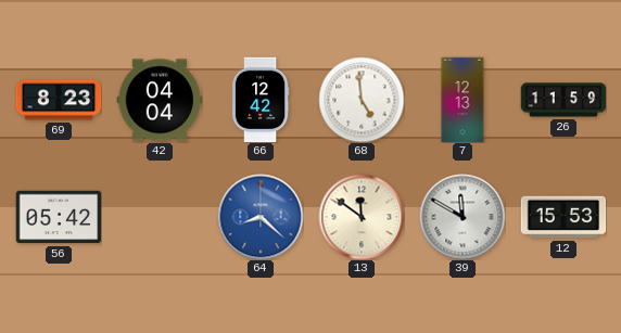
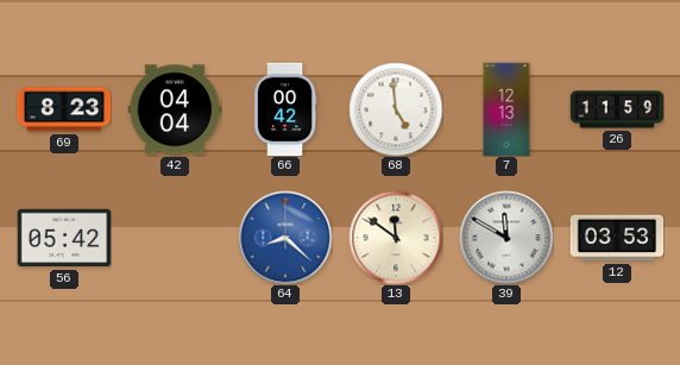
66: 12:42 -> 00:42
12: 15:53 -> 03:53
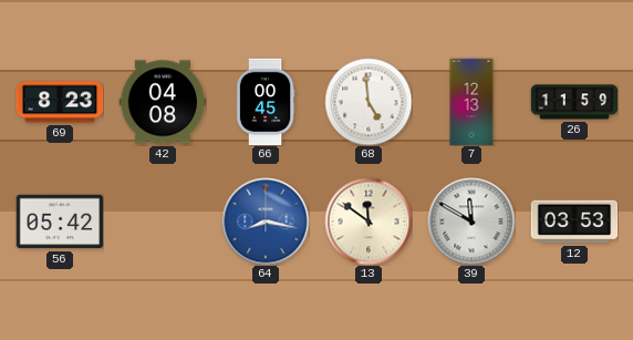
42: 04:04 -> 04:08
66: 00:42 -> 00:45
64: 8:22 -> 8:17
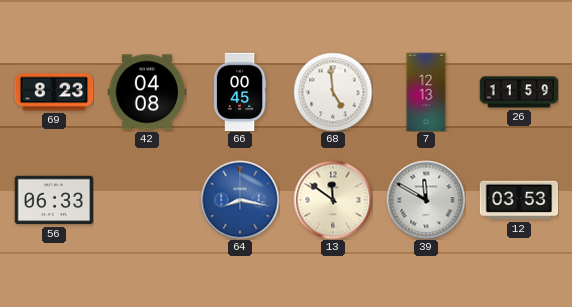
56: 05:42 -> 06:33
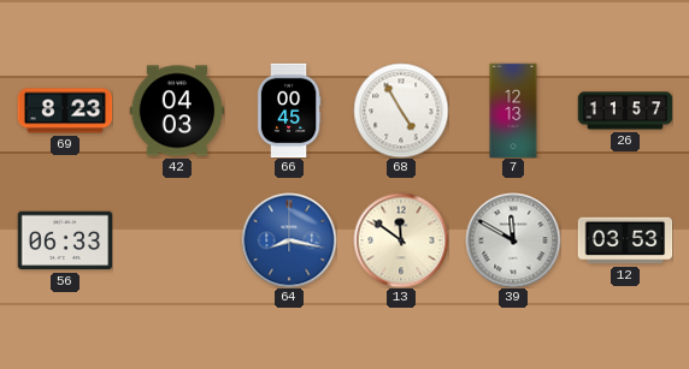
42: 04:08 -> 04:03
68: 4:59 -> 4:55
26: 11:59 -> 11:57
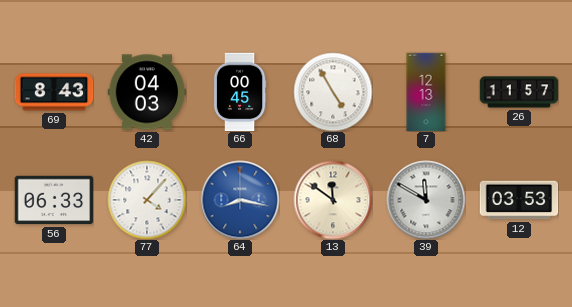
69: 8:23 -> 8:43
77: none -> 4:07
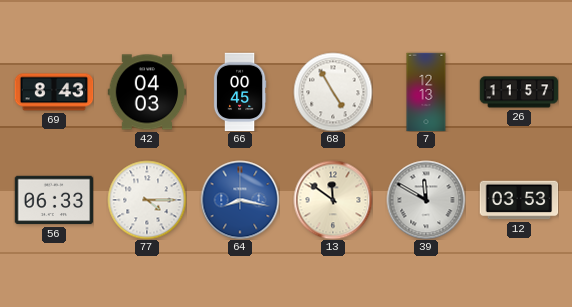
77: 4:07 -> 4:15
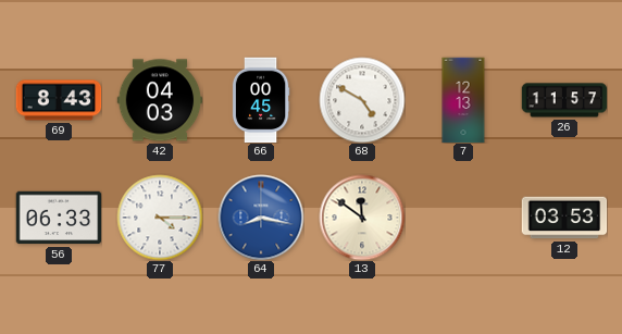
68: 4:55 -> 4:50
39: 11:50 -> none
